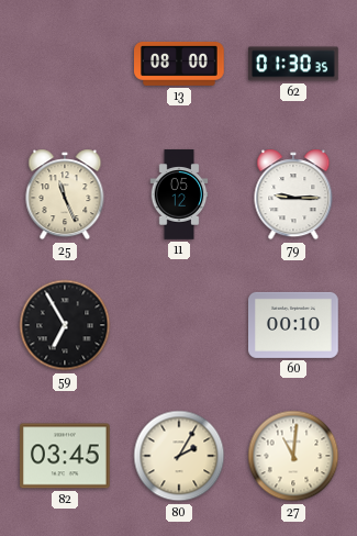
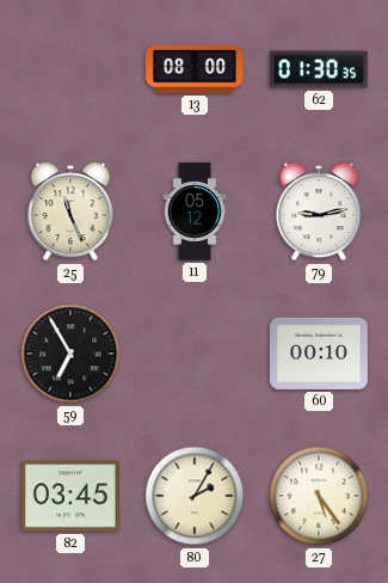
79: 9:15 -> 9:13
27: 11:01 -> 5:24
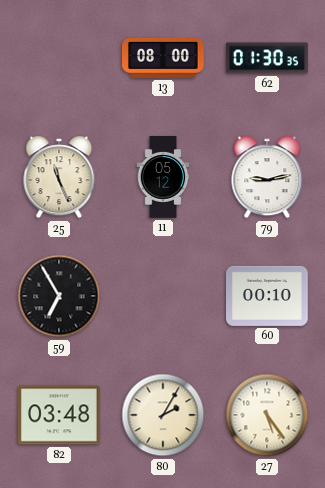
82: 03:45 -> 03:48
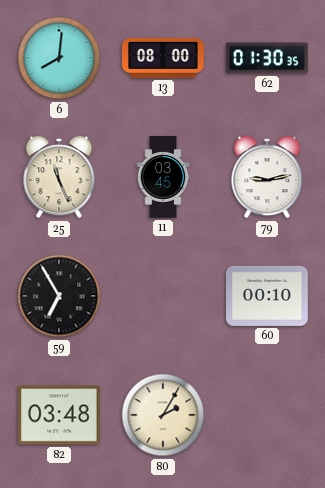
6: none -> 8:01
11: 05:12 -> 03:45
27: 5:24 -> none
